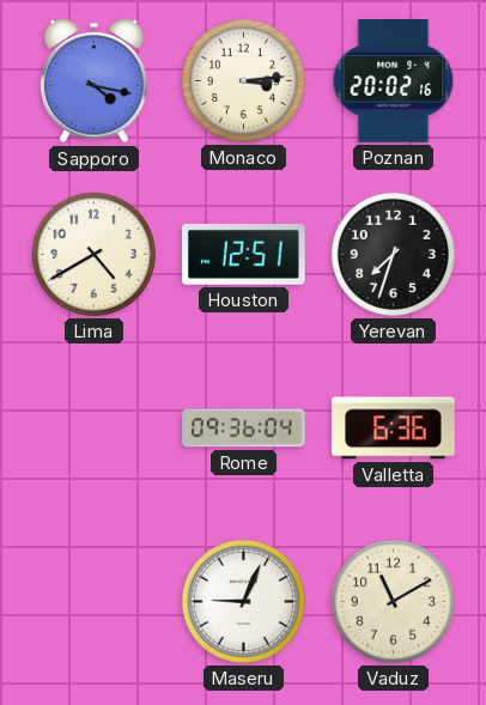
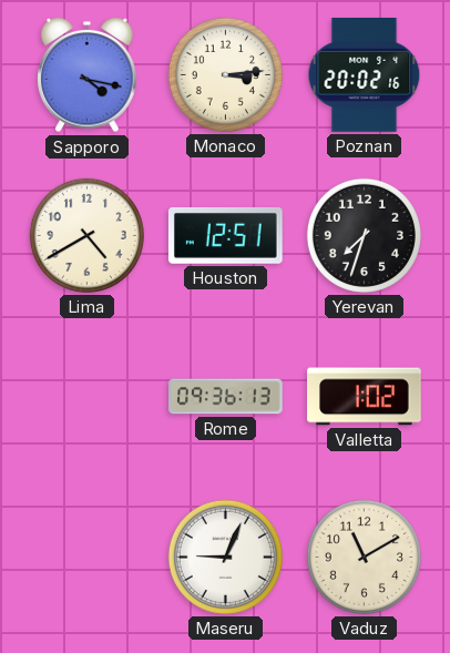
Rome: 09:36:04 -> 09:36:13
Valletta: 6:36 -> 1:02
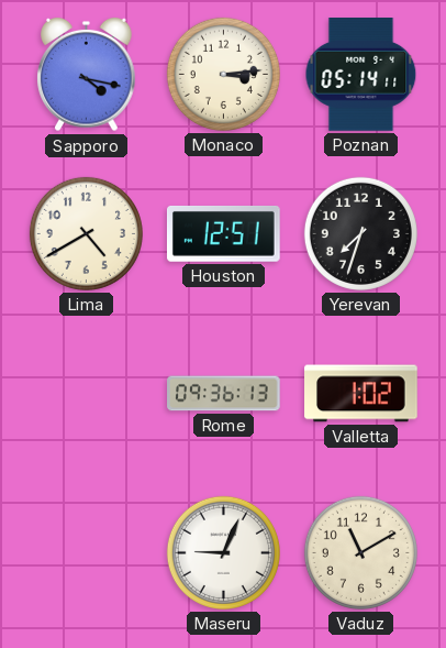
Poznan: 20:02 -> 05:14
